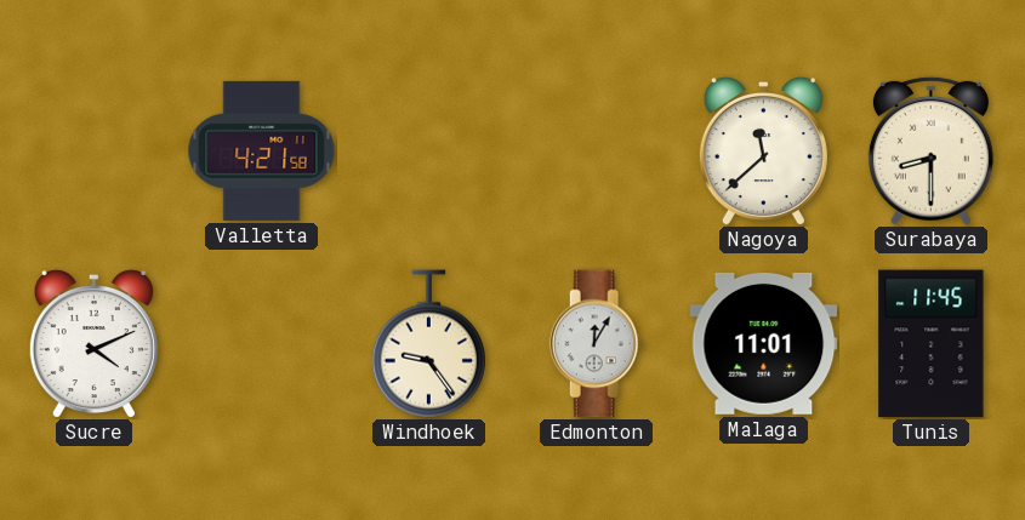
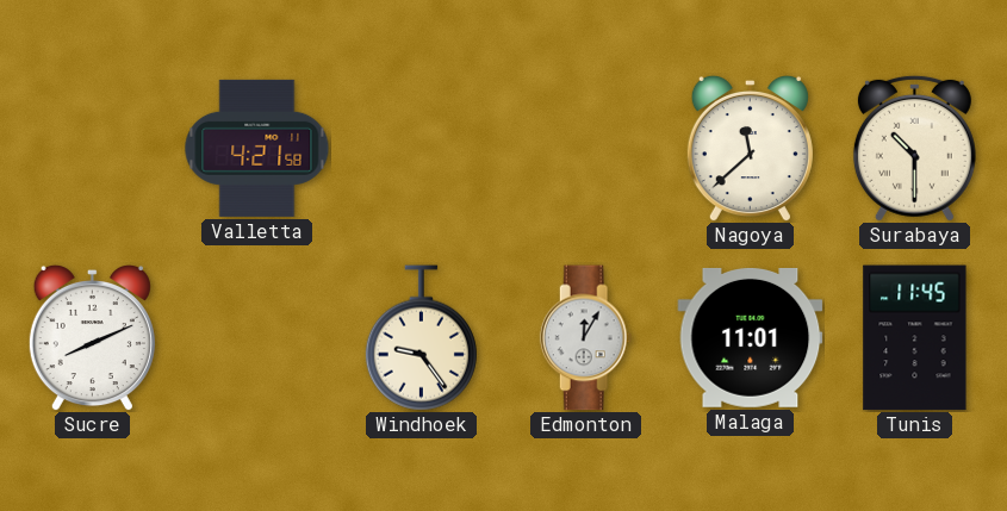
Surabaya: 8:30 -> 10:30
Sucre: 4:11 -> 8:11
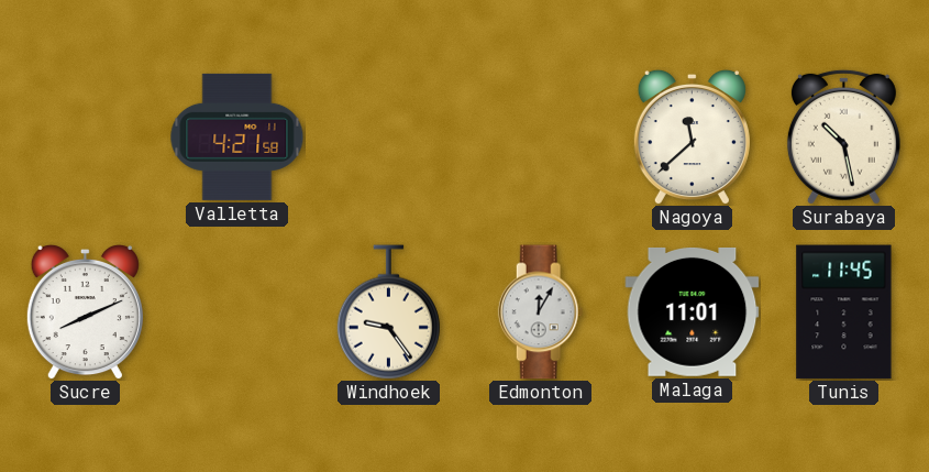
Surabaya: 10:30 -> 10:28
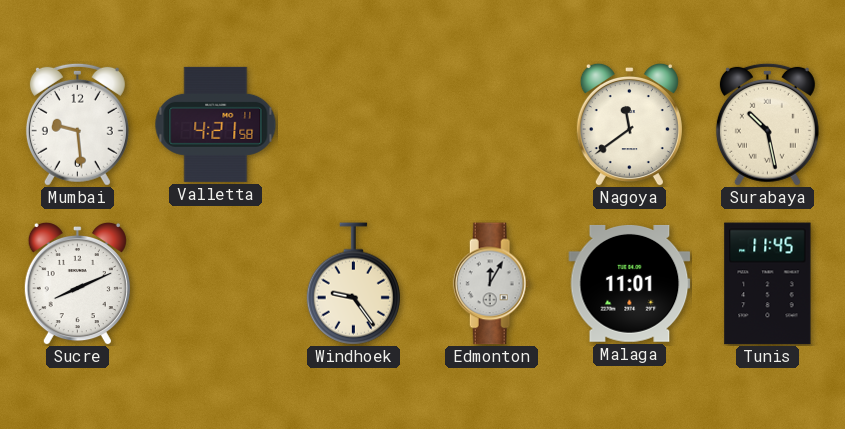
Mumbai: none -> 9:29
Nagoya: 11:38 -> 11:39
